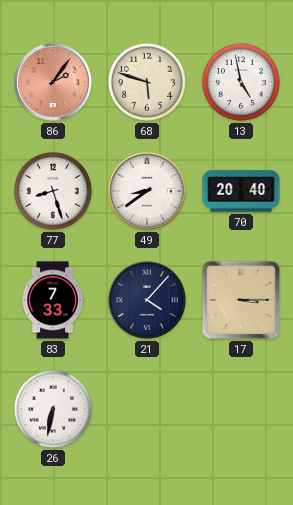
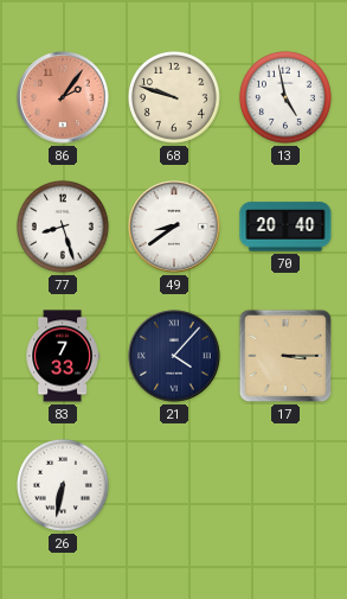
68: 5:48 -> 9:48
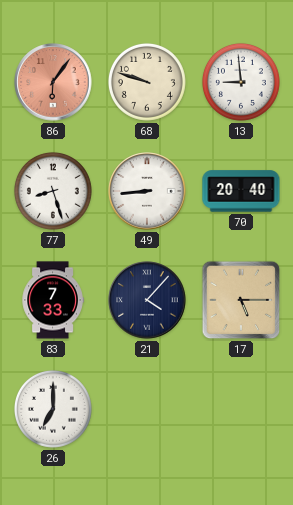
86: 2:06 -> 6:06
13: 4:58 -> 8:59
49: 8:39 -> 8:44
17: 3:15 -> 5:15
26: 6:32 -> 7:00
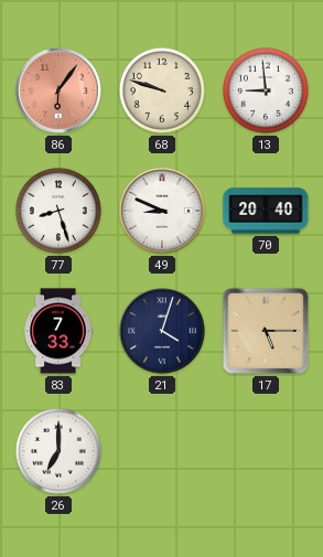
49: 8:44 -> 8:49
21: 4:07 -> 4:03
